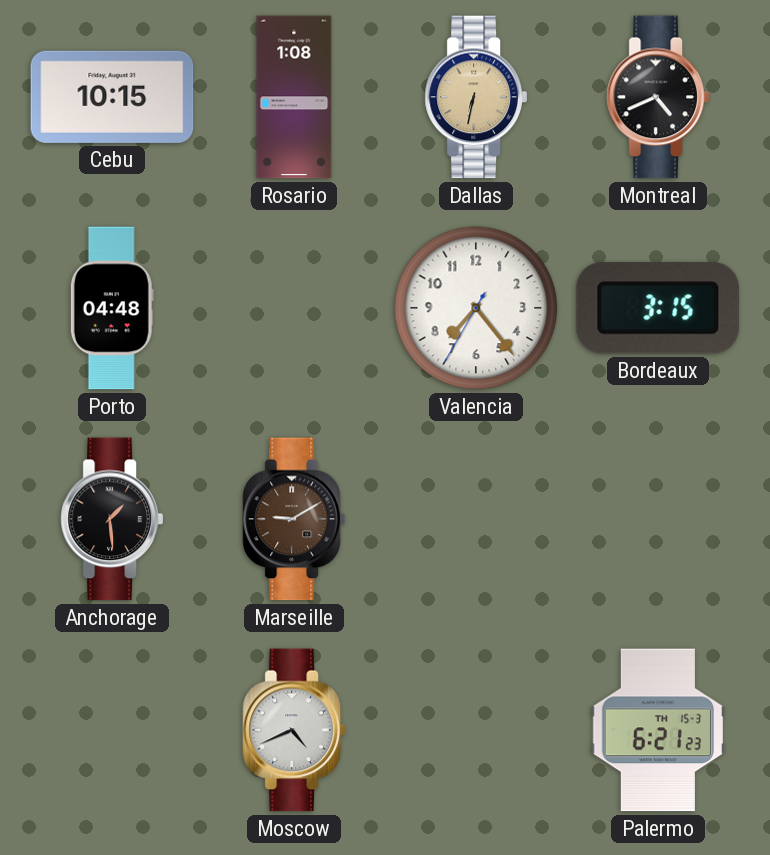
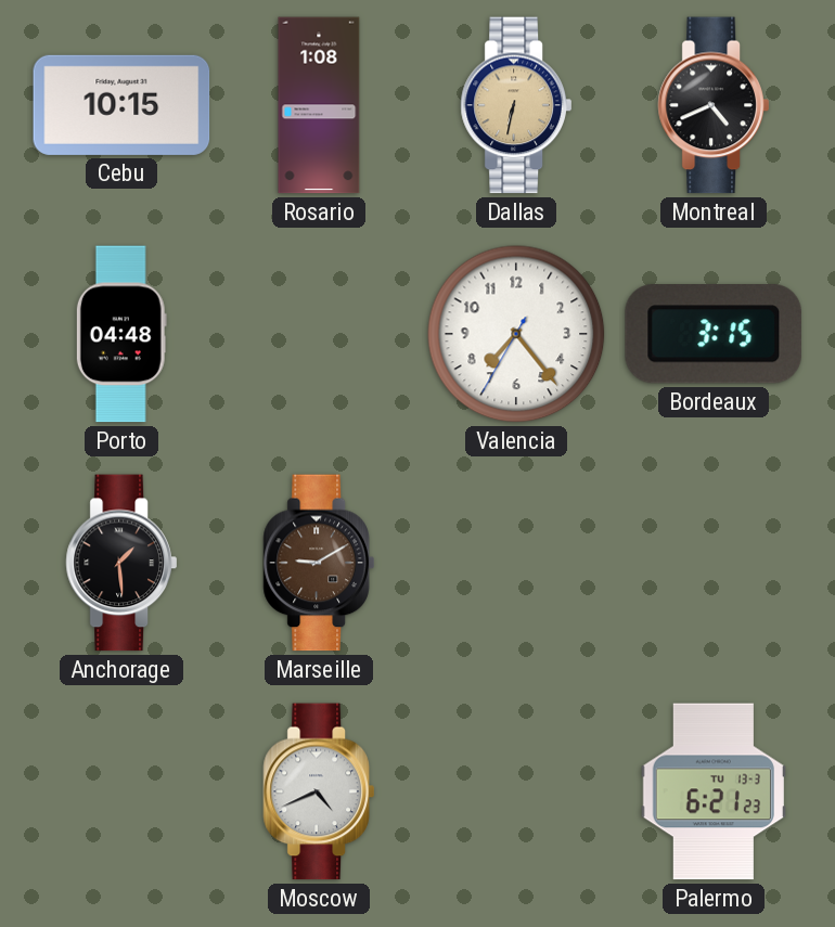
Palermo date: TH 15-3 -> TU 13-3
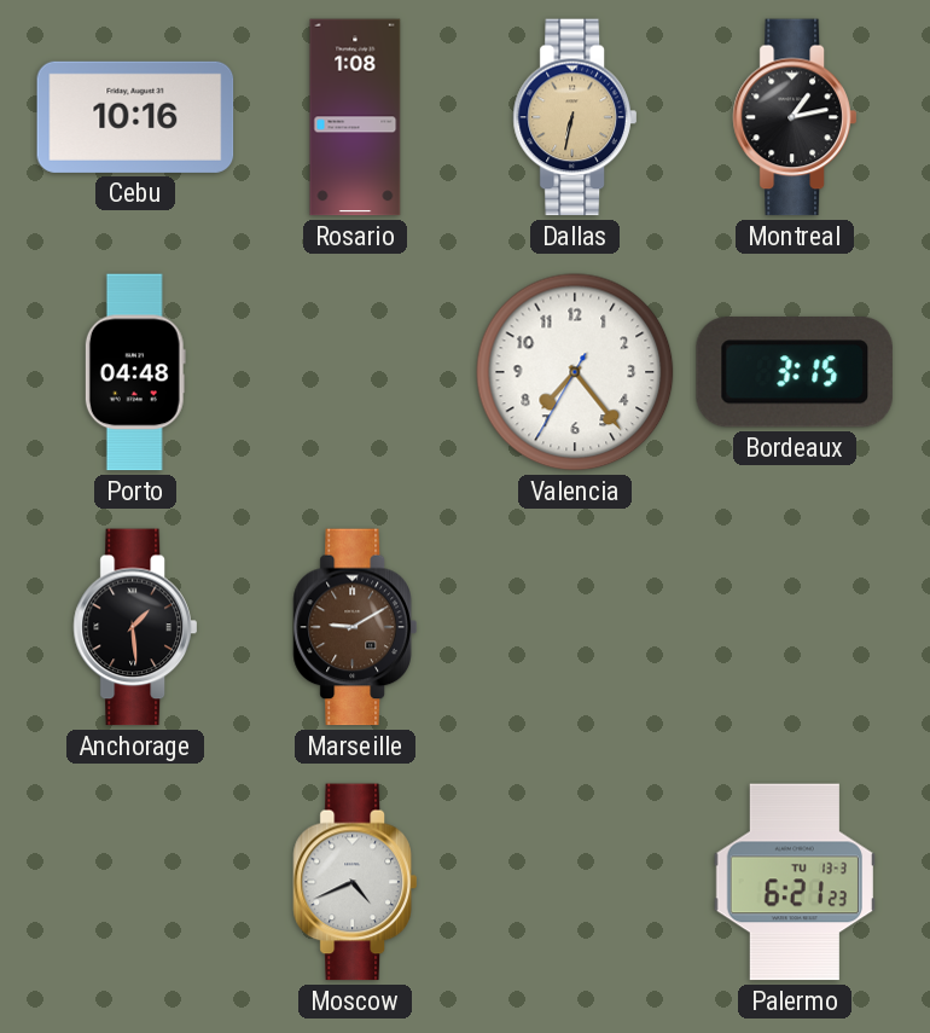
Cebu: 10:15 -> 10:16
Montreal: 4:41 -> 1:13
